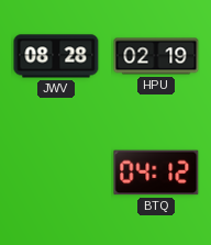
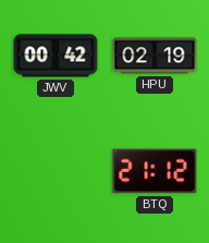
JWV: 08:28 -> 00:42
BTQ: 04:12 -> 21:12
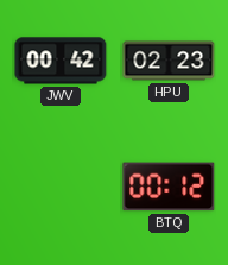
HPU: 02:19 -> 02:23
BTQ: 21:12 -> 00:12
